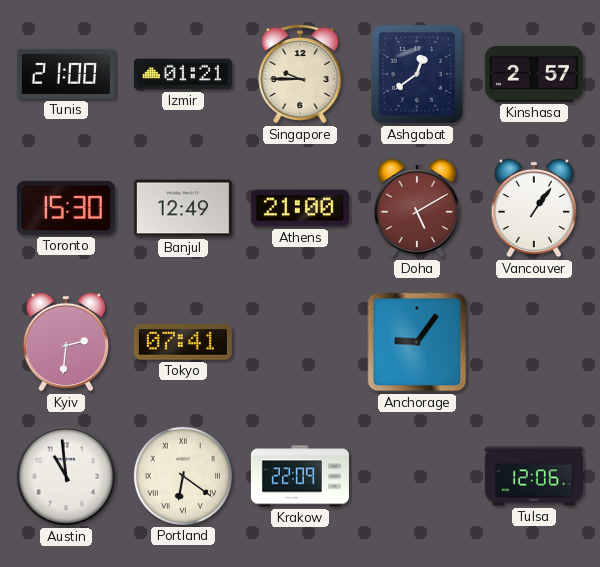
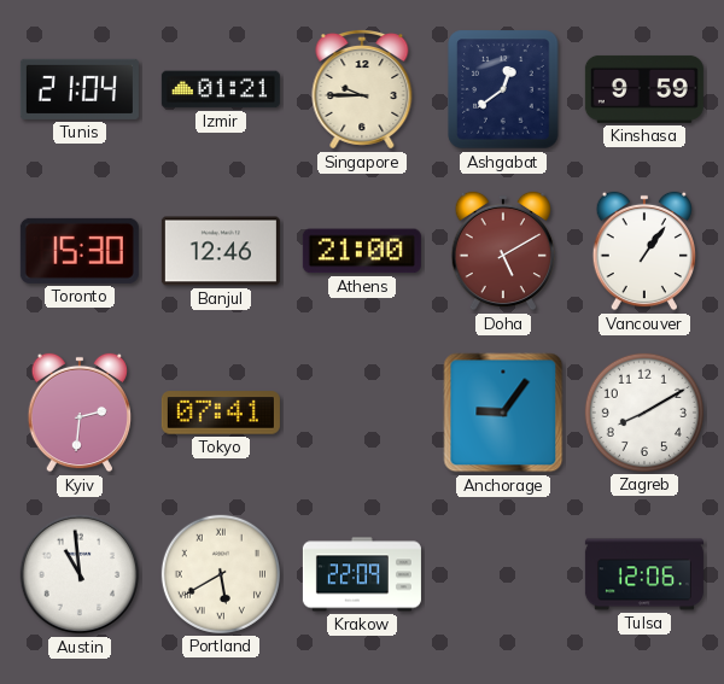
Tunis: 21:00 -> 21:04
Kinshasa: 2:57 -> 9:59
Banjul: 12:49 -> 12:46
Zagreb: none -> 8:10
Portland: 6:21 -> 5:40
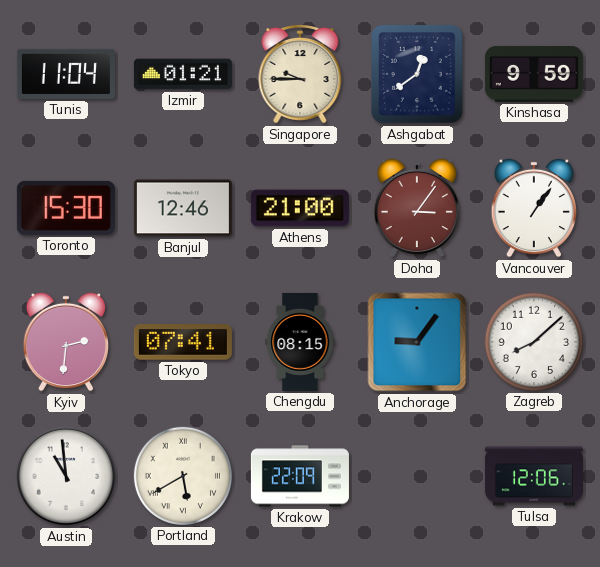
Tunis: 21:04 -> 11:04
Doha: 5:10 -> 3:06
Chengdu: none -> 08:15
Zagreb: 8:10 -> 8:08
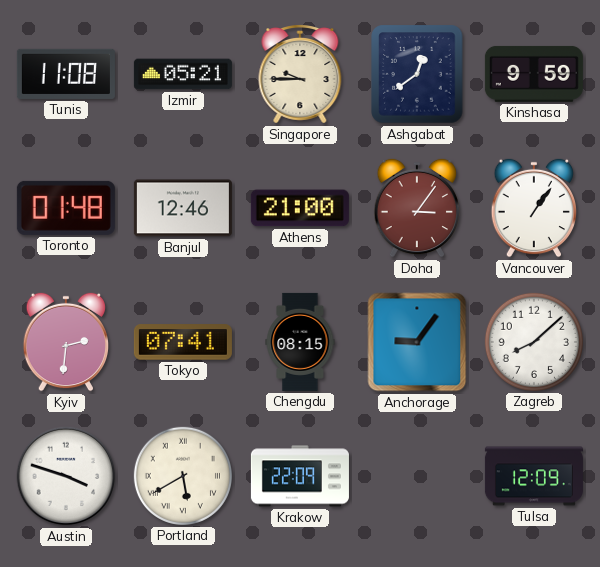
Tunis: 11:04 -> 11:08
Izmir: 01:21 -> 05:21
Toronto: 15:30 -> 01:48
Austin: 10:59 -> 3:48
Tulsa: 12:06 -> 12:09
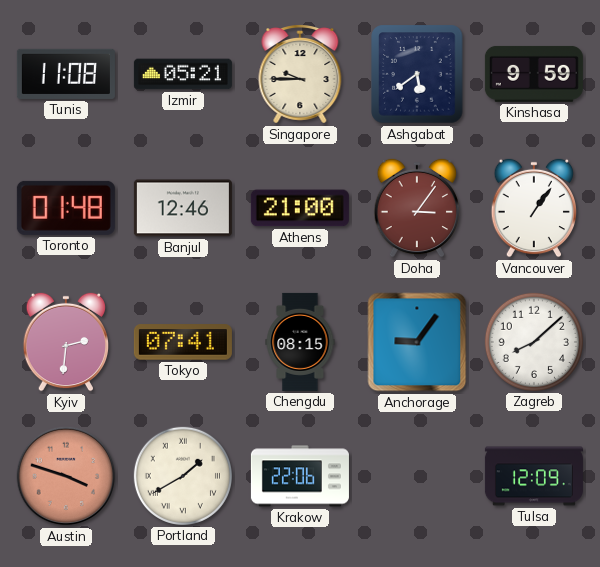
Ashgabat: 12:39 -> 5:39
Austin dial: white -> salmon
Portland: 5:40 -> 1:40
Krakow: 22:09 -> 22:06
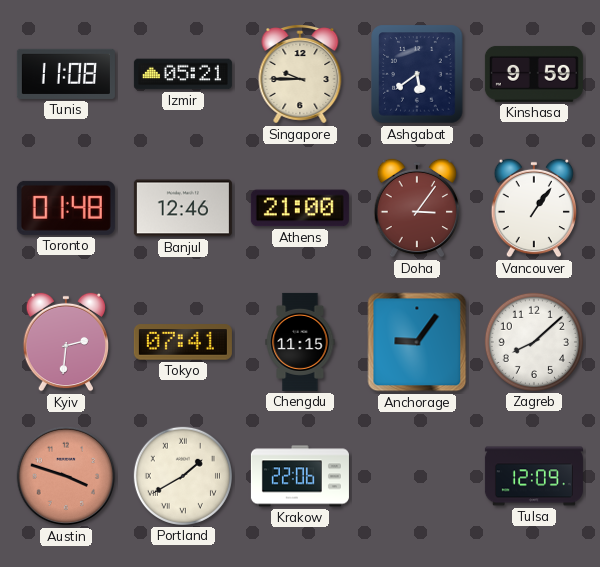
Chengdu: 08:15 -> 11:15
